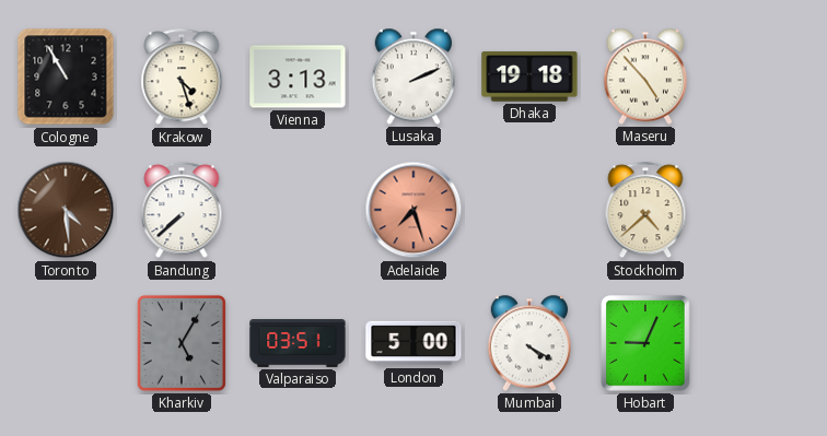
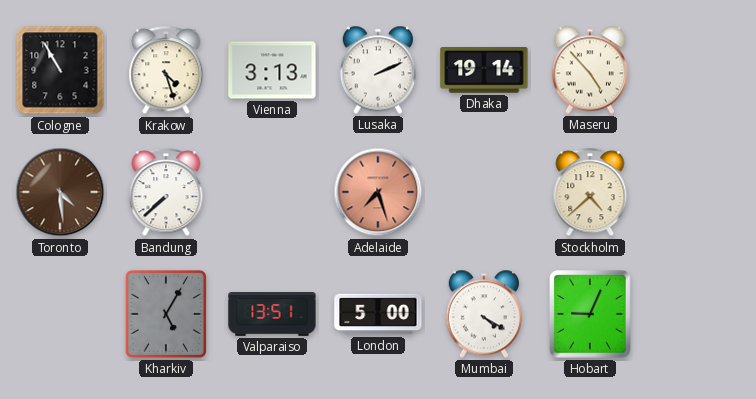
Dhaka: 19:18 -> 19:14
Valparaiso: 03:51 -> 13:51
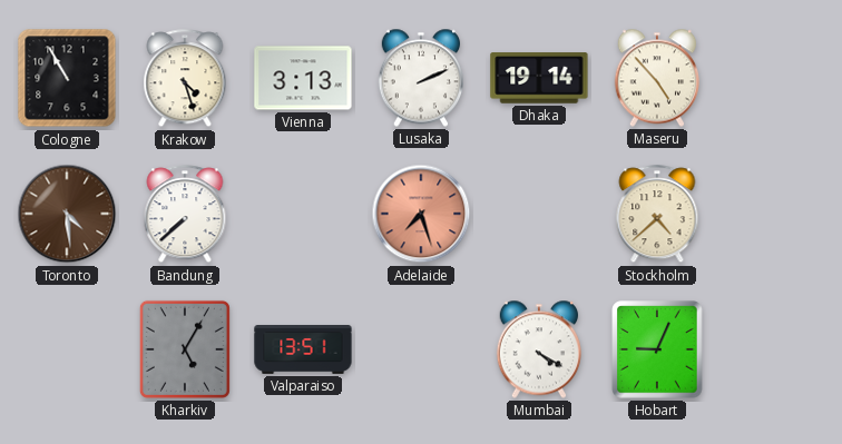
London: 5:00 -> none
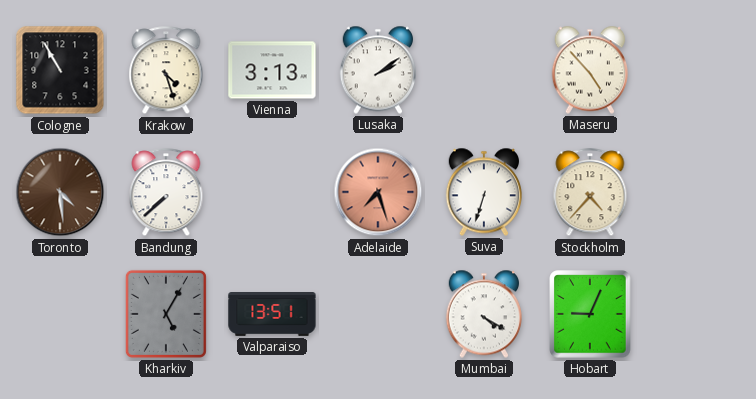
Lusaka: 2:11 -> 2:09
Dhaka: 19:14 -> none
Suva: none -> 6:33
Stockholm: 4:38 -> 4:37
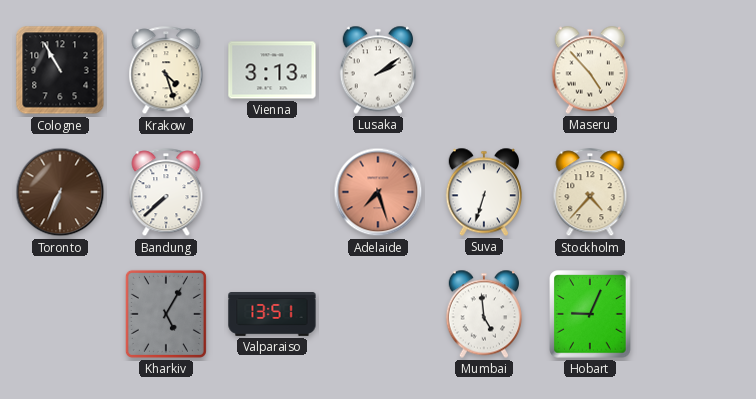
Toronto: 4:29 -> 6:34
Mumbai: 4:20 -> 4:59
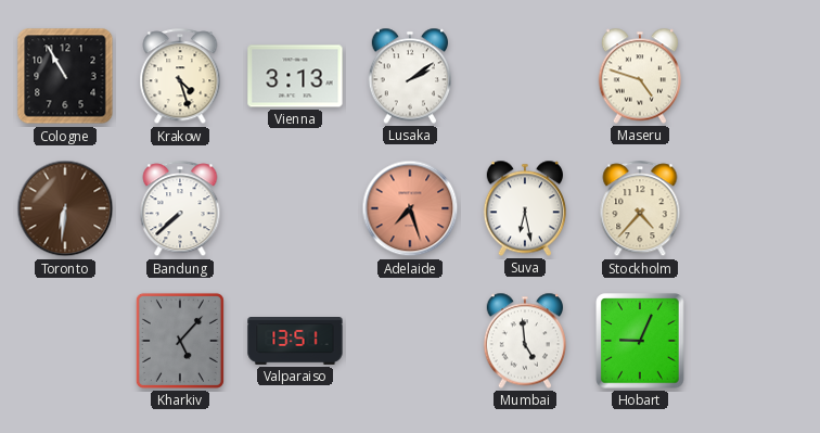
Maseru: 4:53 -> 4:48
Toronto: 6:34 -> 6:31
Suva: 6:33 -> 6:28
Kharkiv: 5:05 -> 5:07
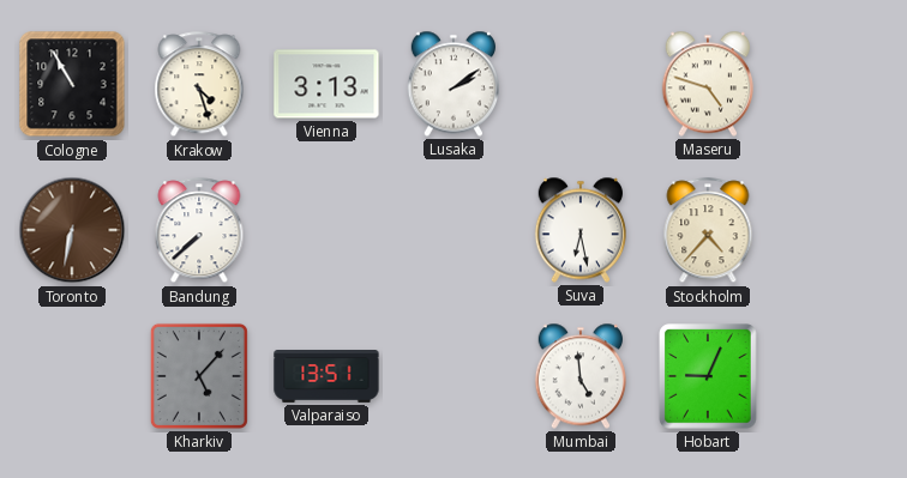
Toronto: 6:31 -> 6:32
Adelaide: 7:27 -> none
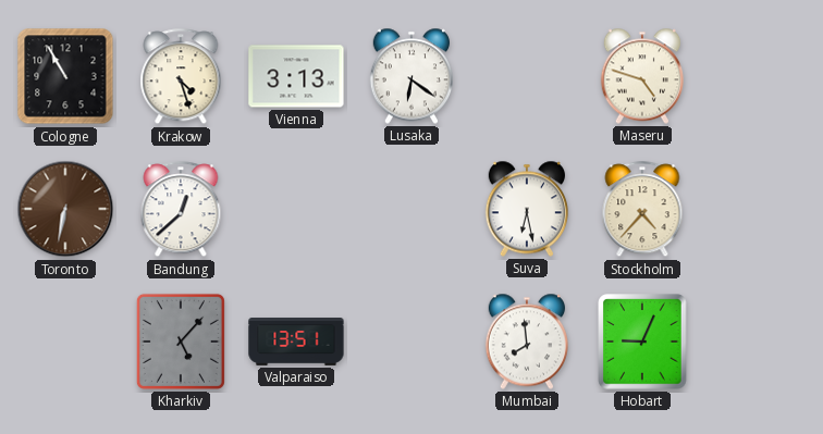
Lusaka: 2:09 -> 6:21
Bandung: 7:38 -> 12:38
Mumbai: 4:59 -> 7:59
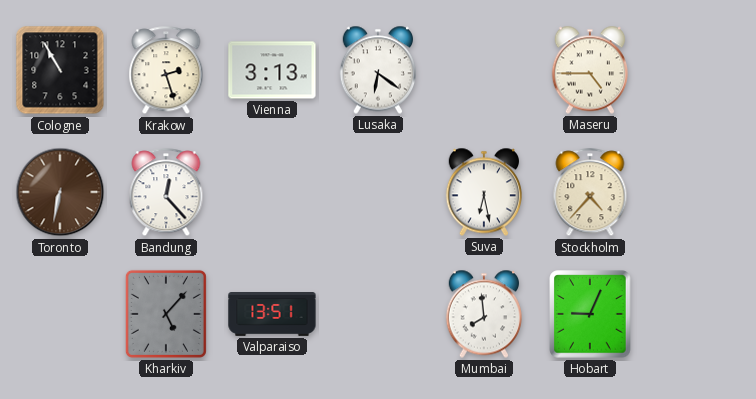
Krakow: 4:27 -> 2:27
Maseru: 4:48 -> 4:45
Bandung: 12:38 -> 12:23
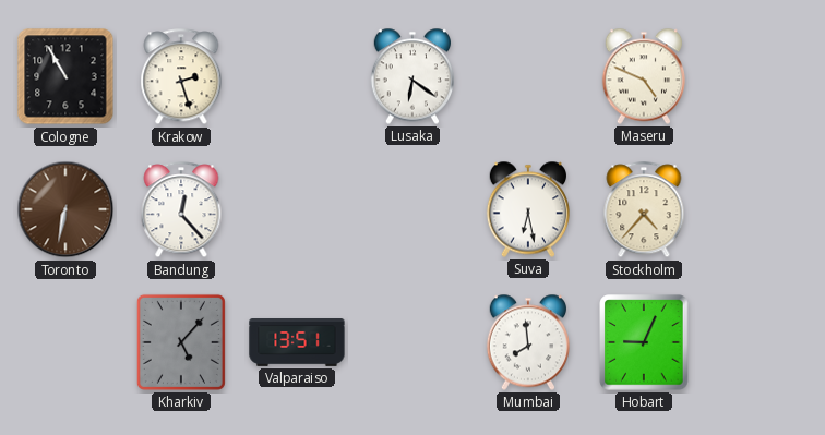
Vienna: 3:13 -> none
Maseru: 4:45 -> 4:49
